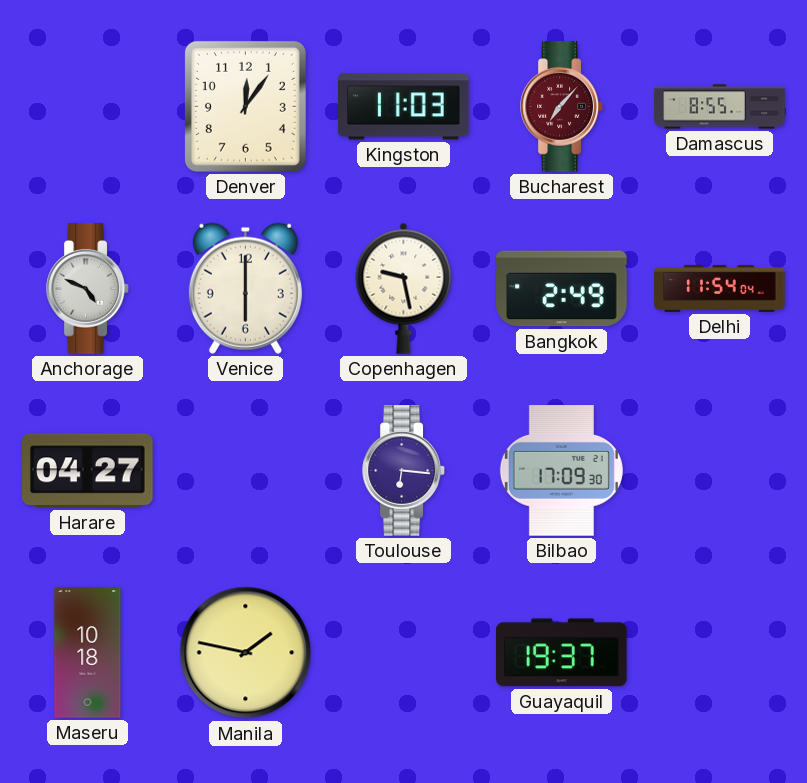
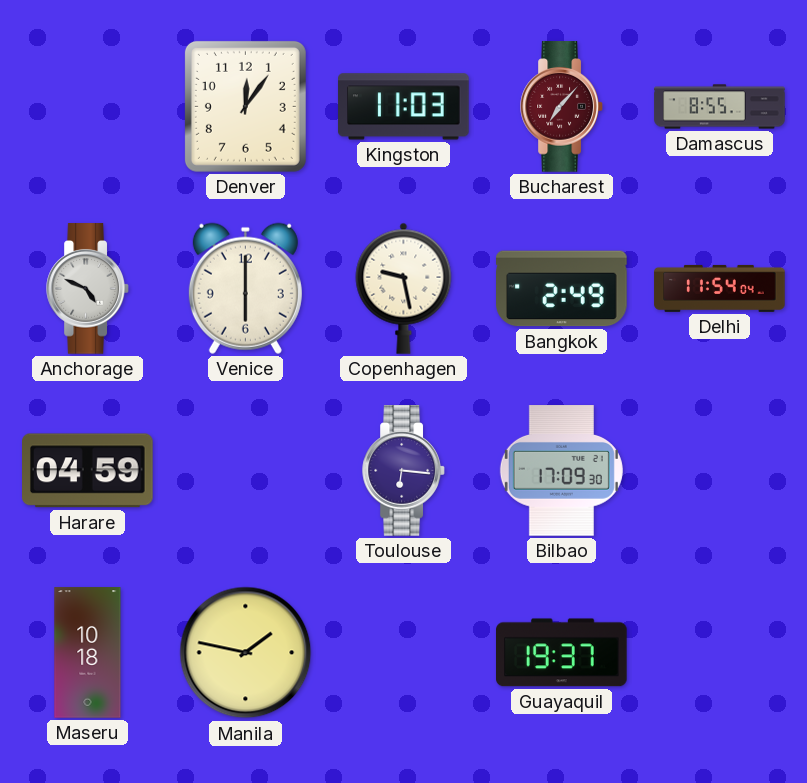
Harare: 04:27 -> 04:59
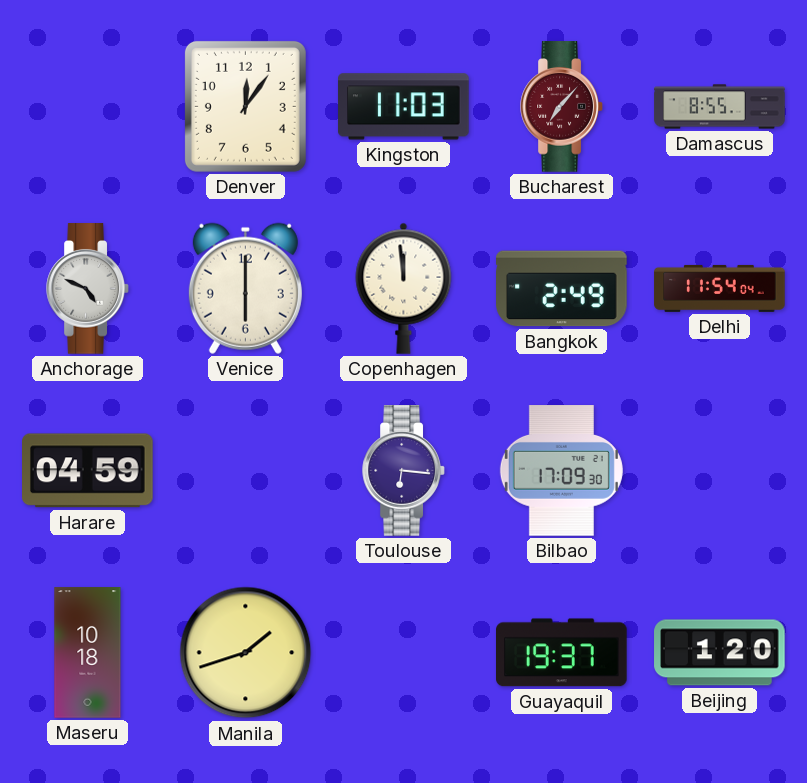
Copenhagen: 9:28 -> 11:59
Manila: 1:47 -> 1:42
Beijing: none -> 1:20
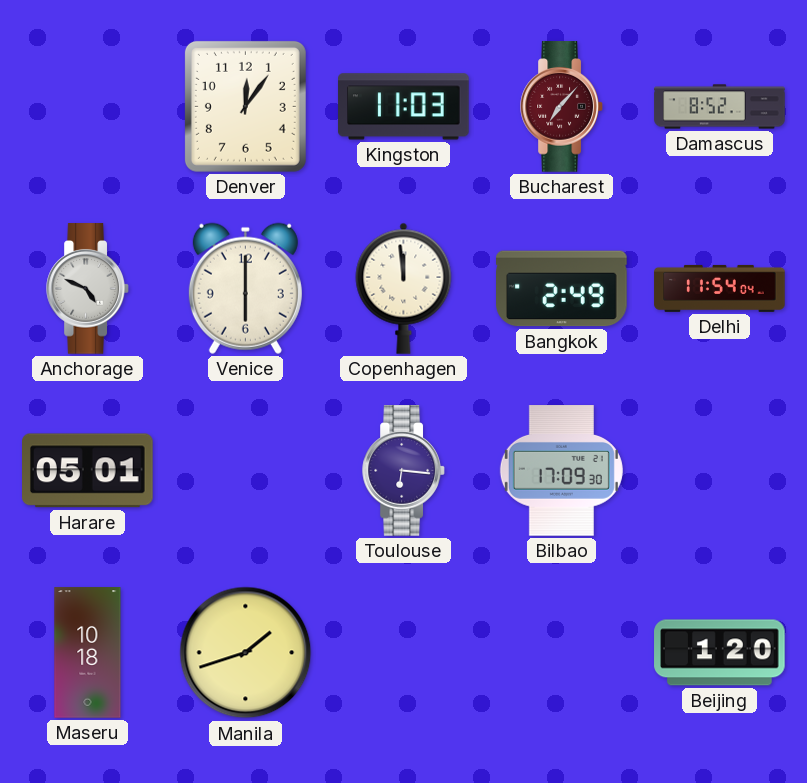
Damascus: 8:55 -> 8:52
Harare: 04:59 -> 05:01
Guayaquil: 19:37 -> none
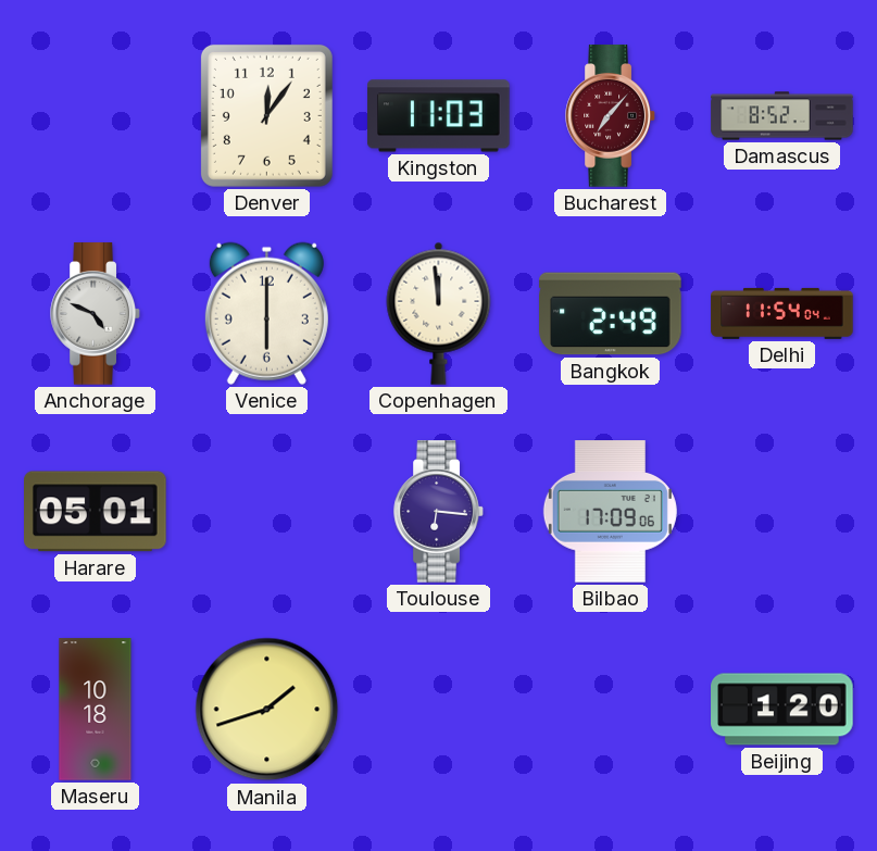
Bilbao: 17:09:30 -> 17:09:06
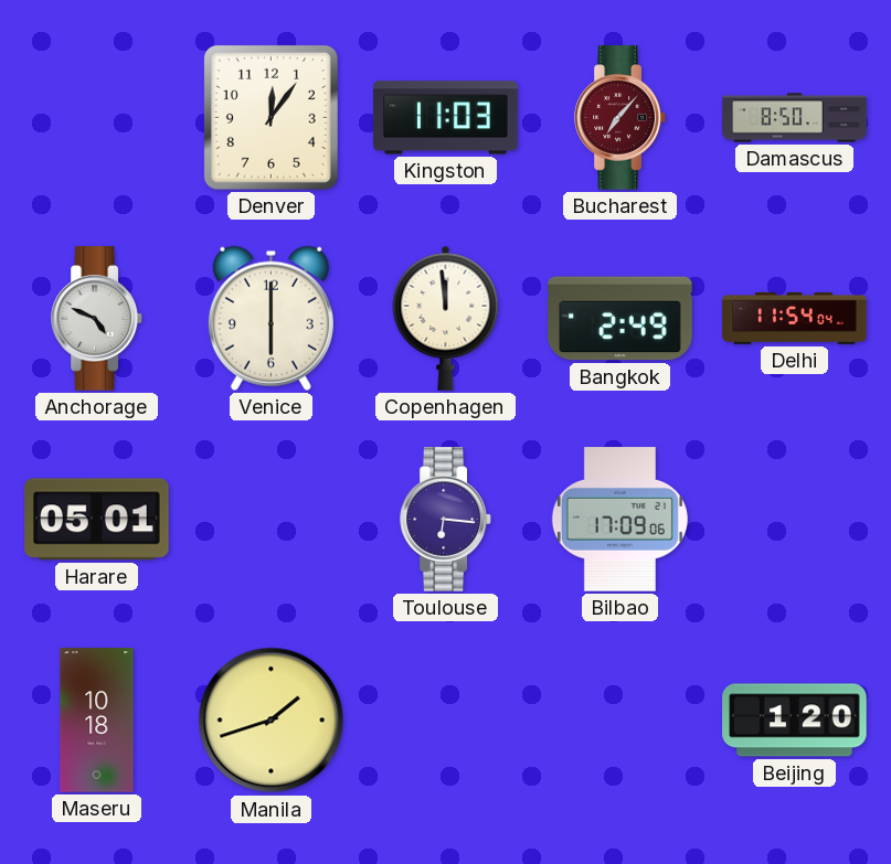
Damascus: 8:52 -> 8:50
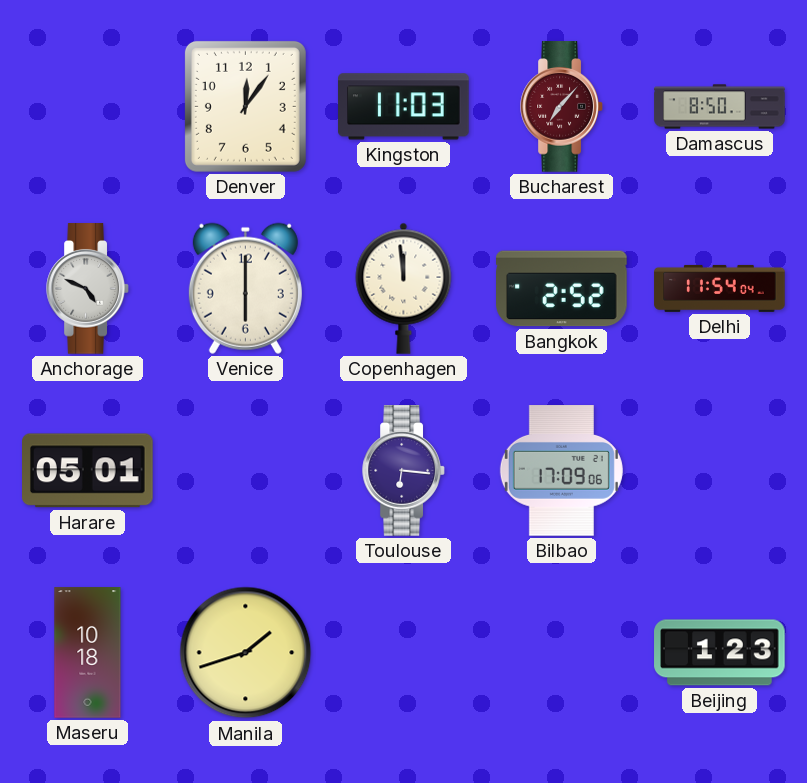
Bangkok: 2:49 -> 2:52
Beijing: 1:20 -> 1:23
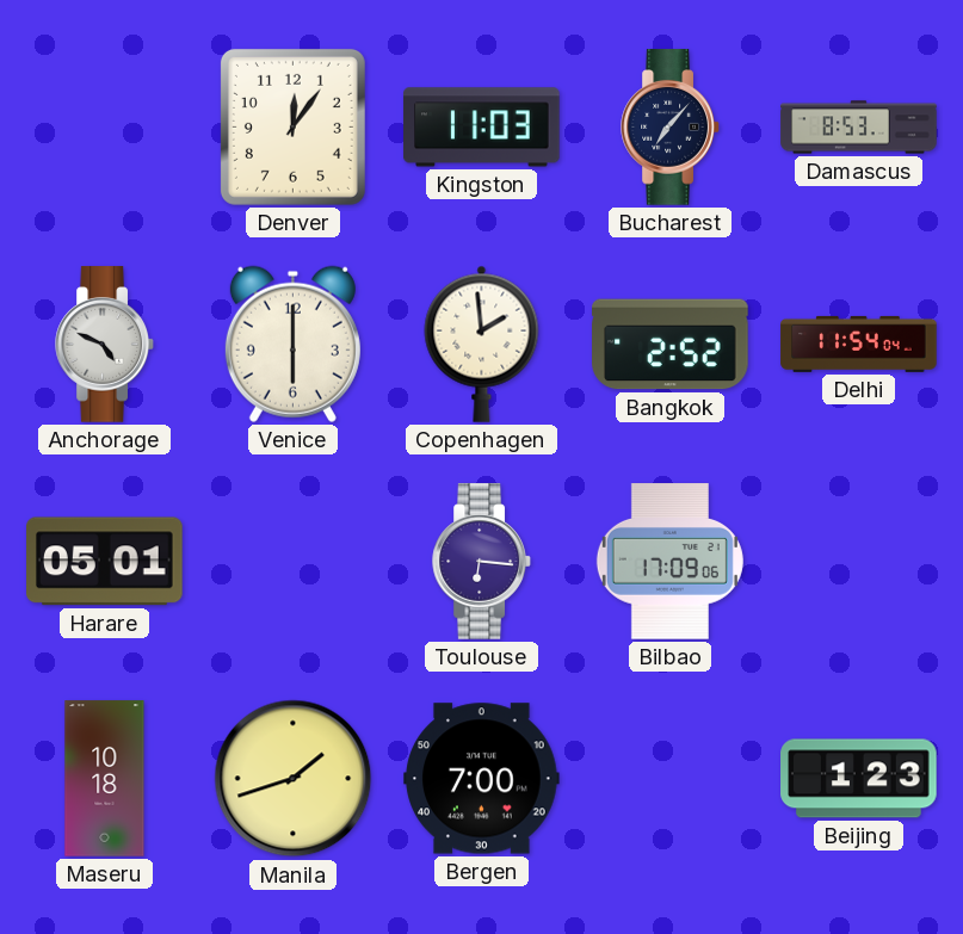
Bucharest dial: burgundy -> navy
Damascus: 8:50 -> 8:53
Copenhagen: 11:59 -> 1:59
Bergen: none -> 7:00
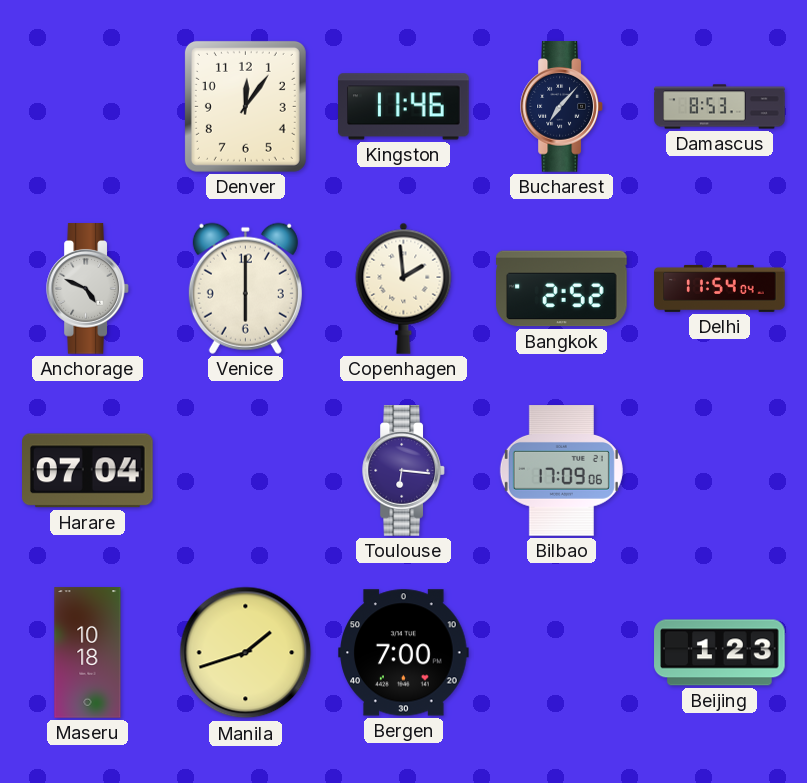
Kingston: 11:03 -> 11:46
Harare: 05:01 -> 07:04
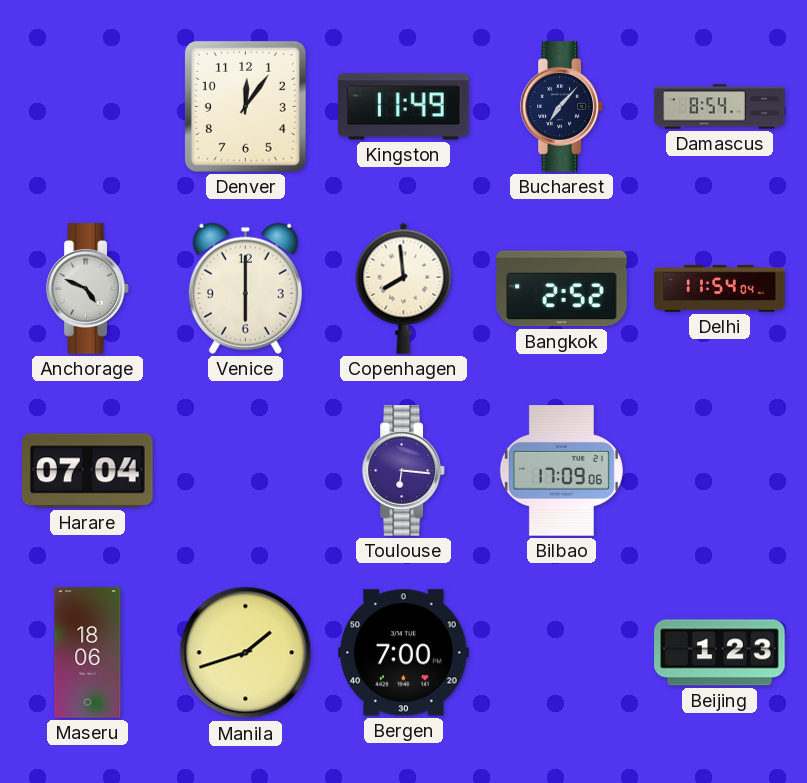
Kingston: 11:46 -> 11:49
Damascus: 8:53 -> 8:54
Copenhagen: 1:59 -> 7:59
Maseru: 10:18 -> 18:06
